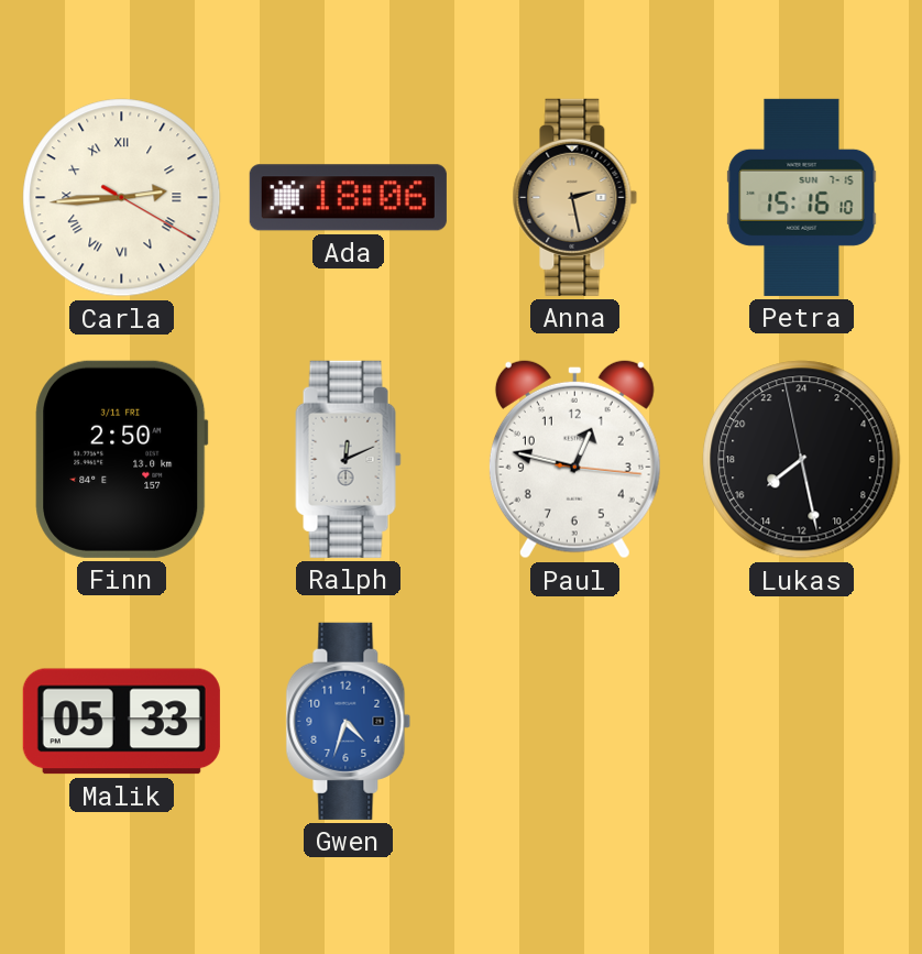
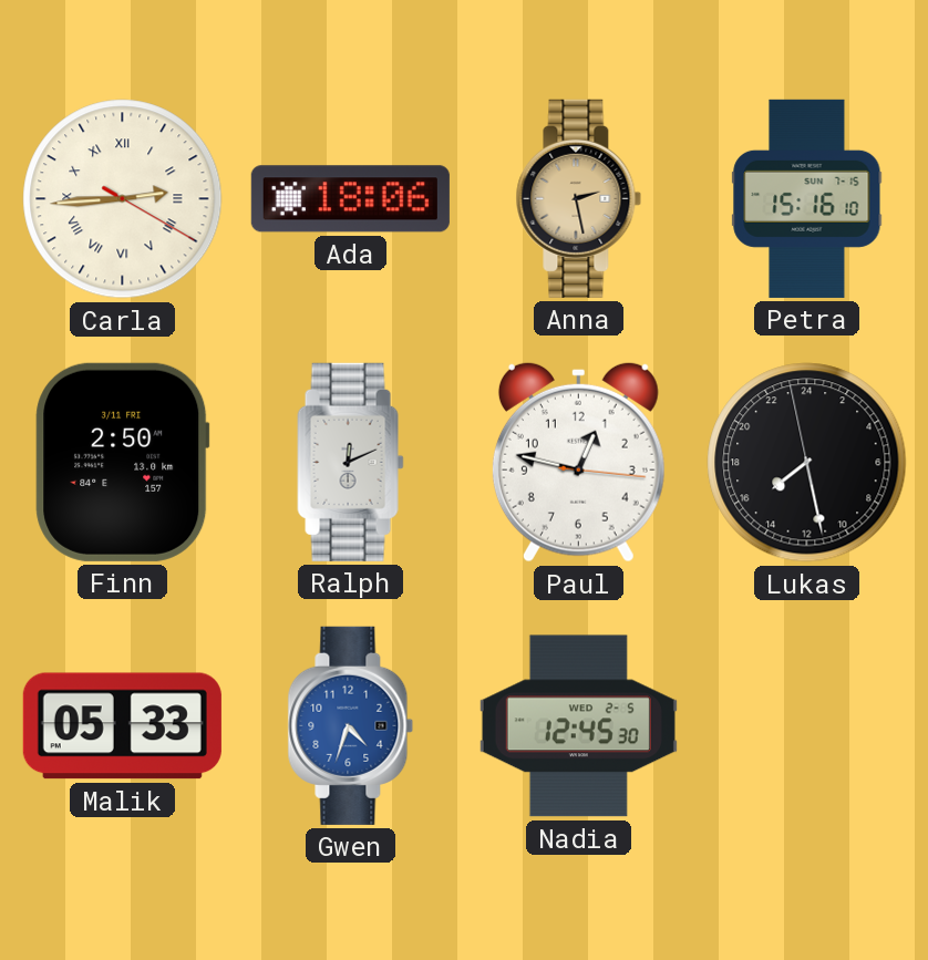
Nadia: none -> 12:45
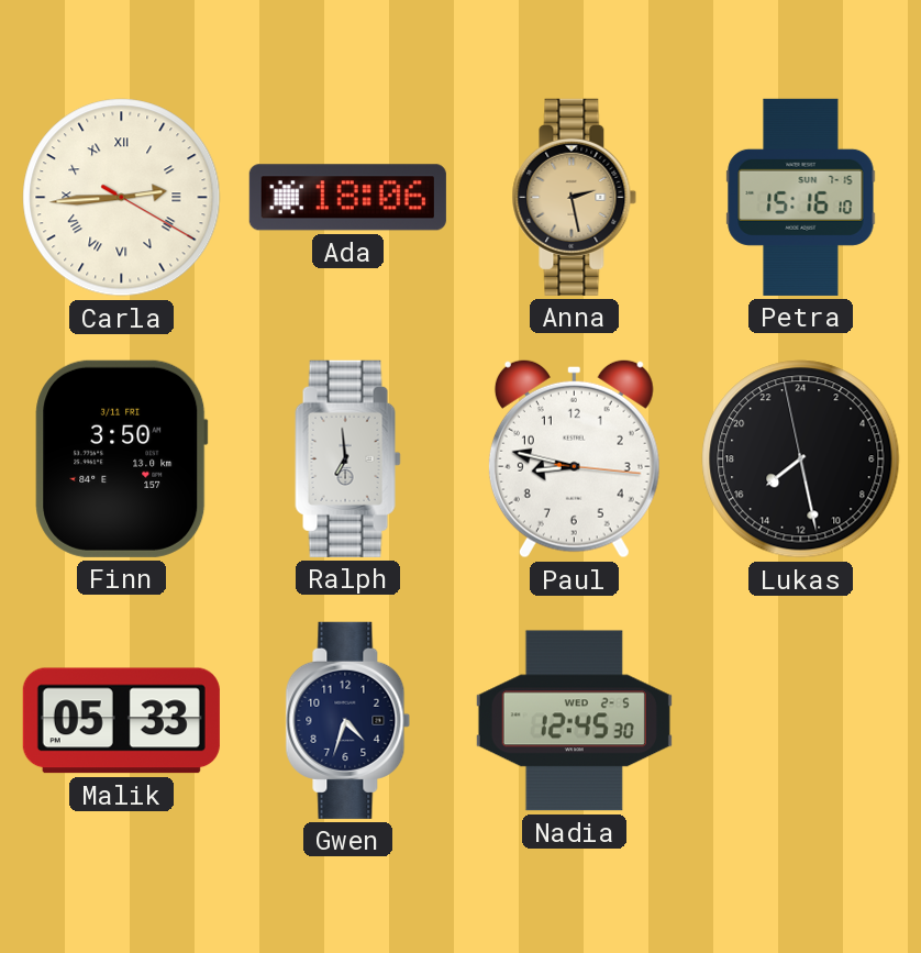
Finn: 2:50 -> 3:50
Ralph: 12:11 -> 6:59
Paul: 12:47 -> 8:47
Gwen dial: blue -> navy
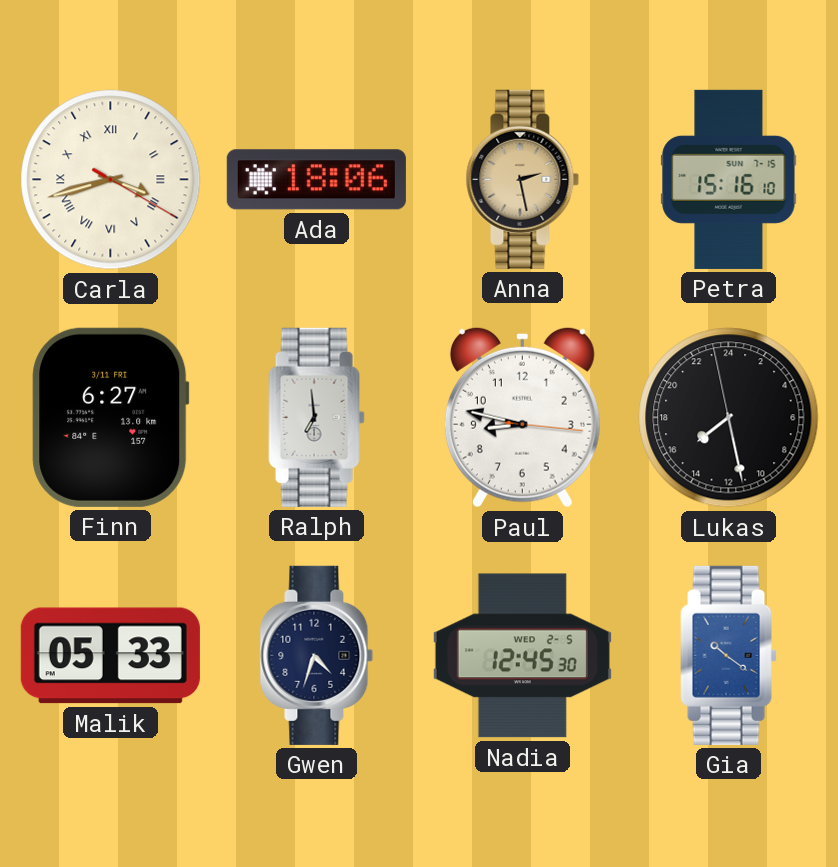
Carla: 2:44 -> 3:42
Finn: 3:50 -> 6:27
Gia: none -> 10:21
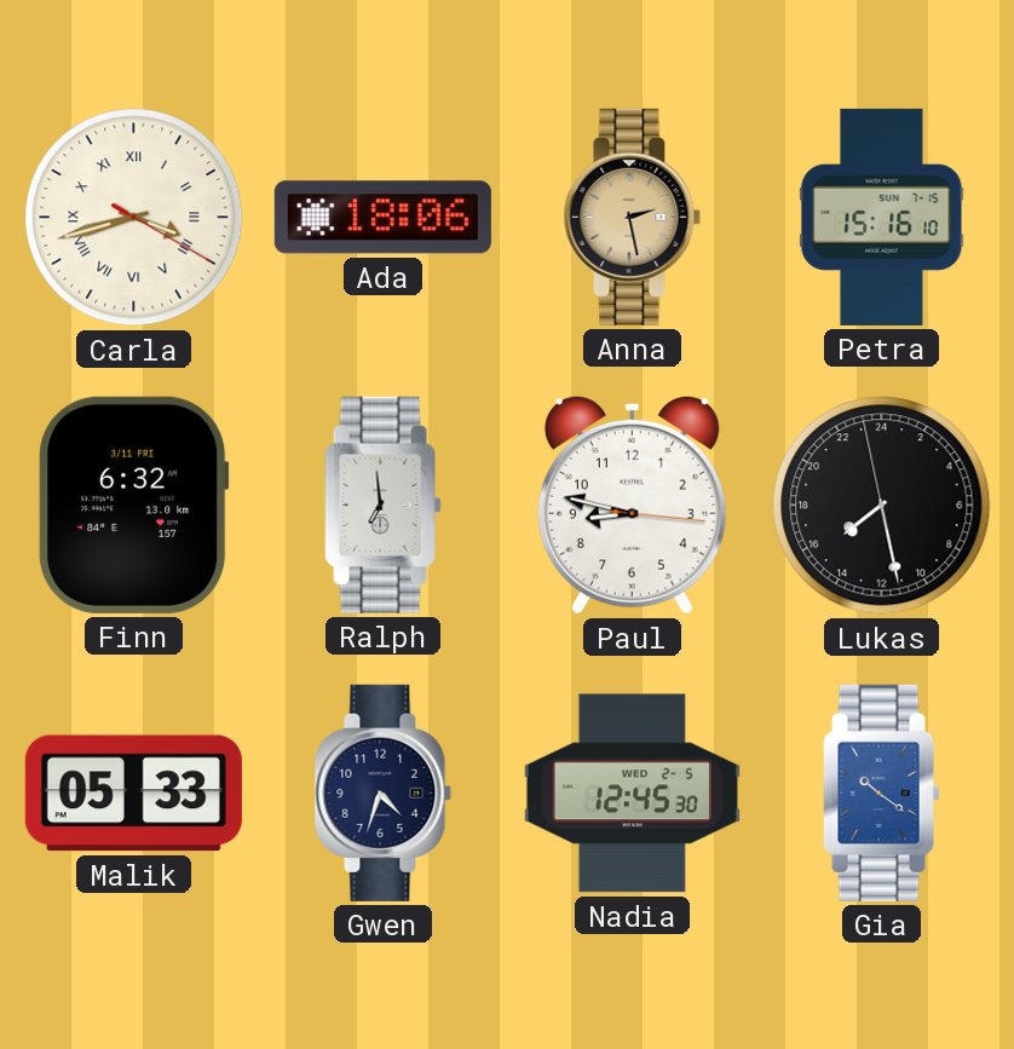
Finn: 6:27 -> 6:32
